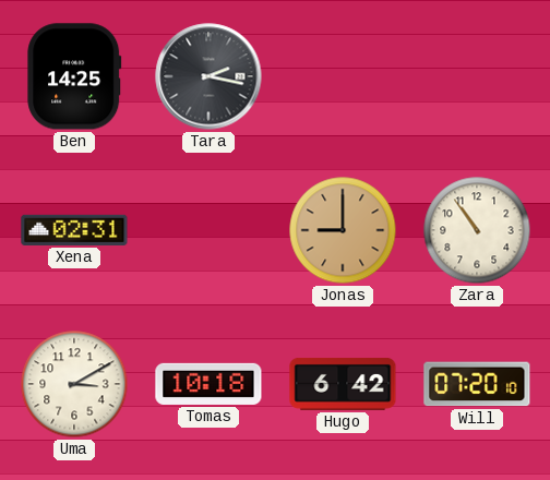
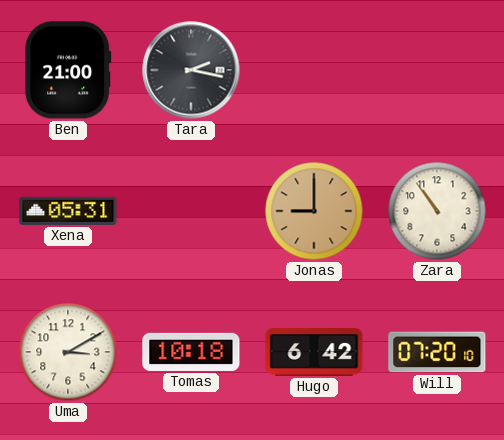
Ben: 14:25 -> 21:00
Xena: 02:31 -> 05:31
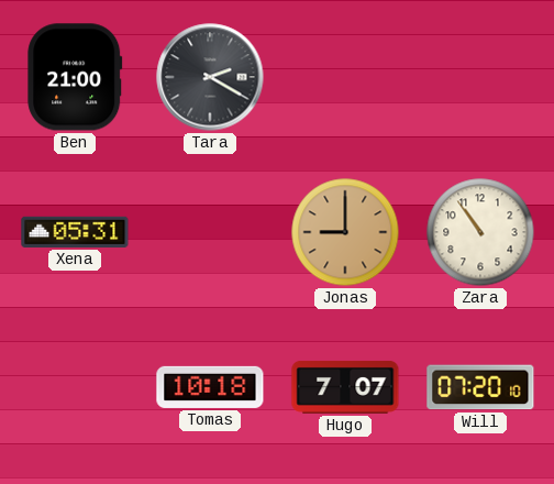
Tara: 2:17 -> 2:20
Uma: 3:10 -> none
Hugo: 6:42 -> 7:07
